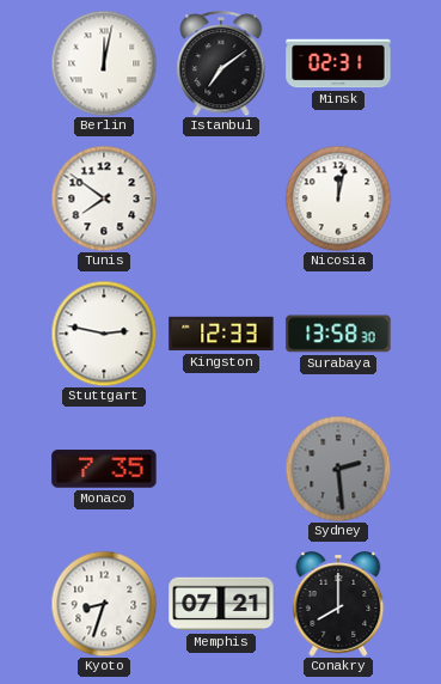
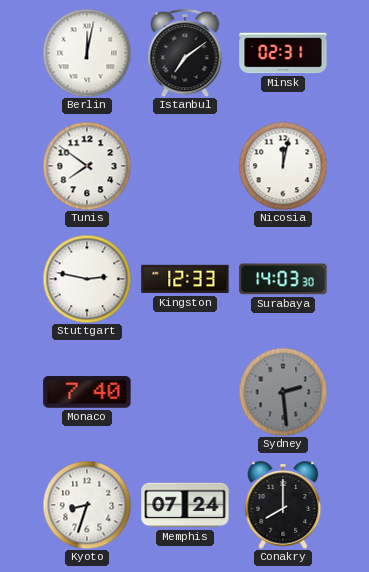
Surabaya: 13:58 -> 14:03
Monaco: 7:35 -> 7:40
Memphis: 07:21 -> 07:24
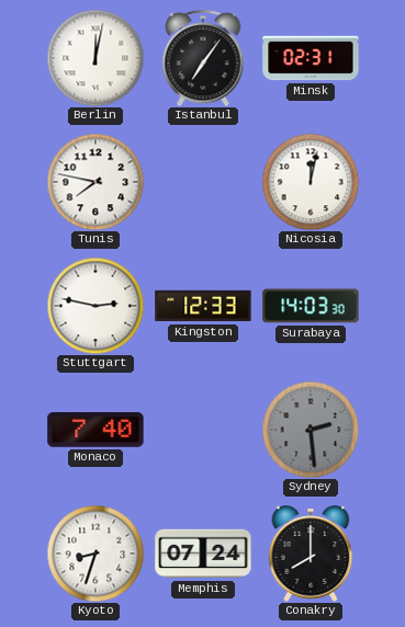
Istanbul: 7:09 -> 7:06
Tunis: 7:51 -> 7:47
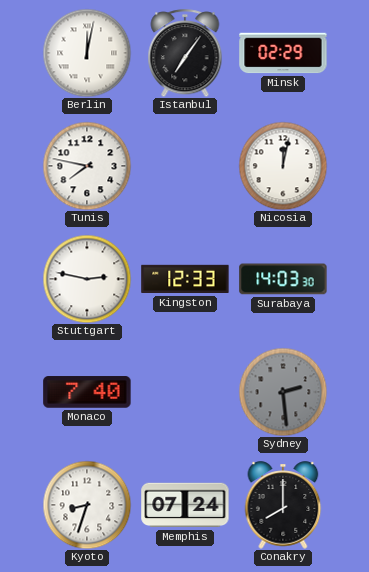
Minsk: 02:31 -> 02:29
